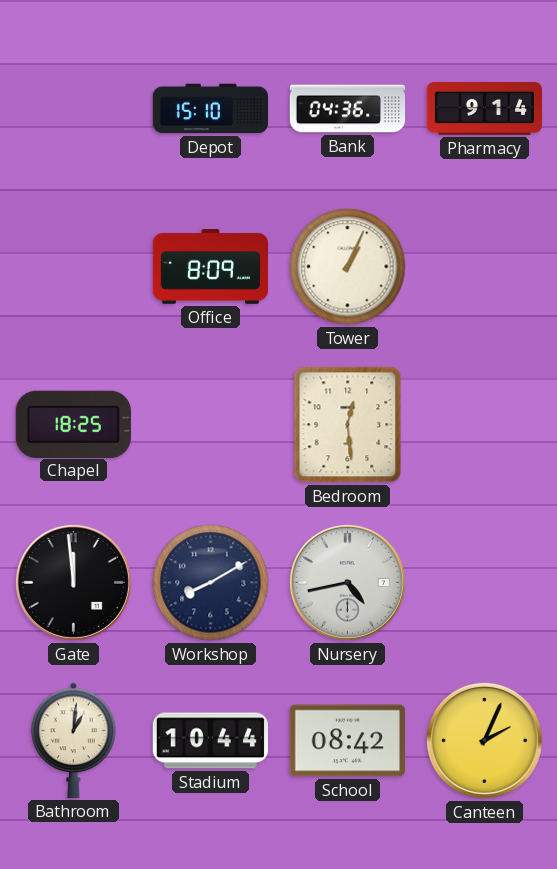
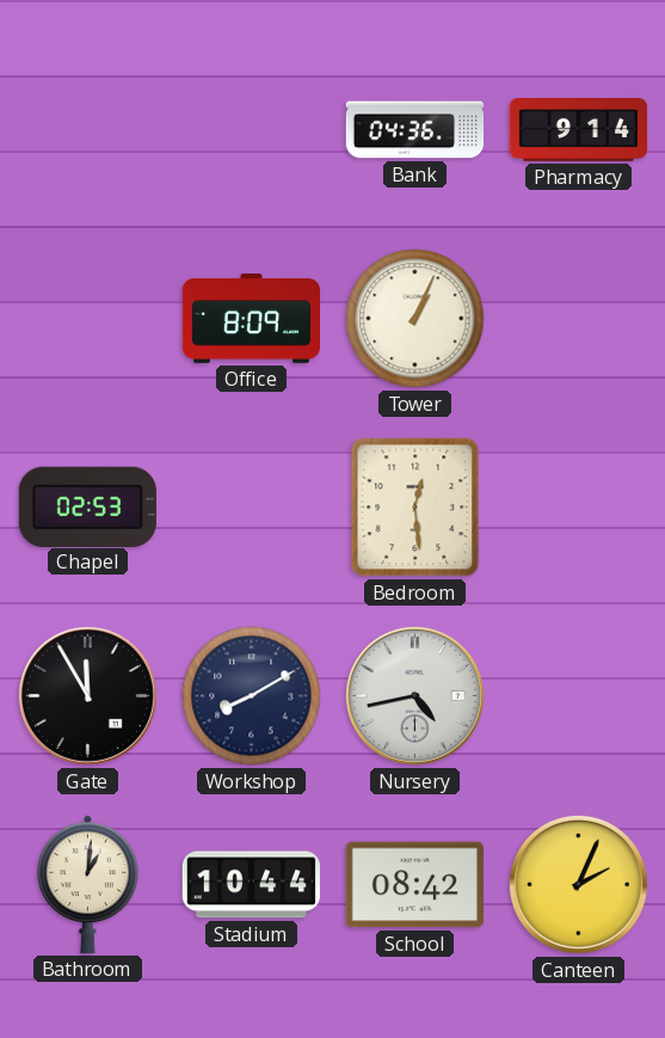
Depot: 15:10 -> none
Chapel: 18:25 -> 02:53
Gate: 11:59 -> 11:55
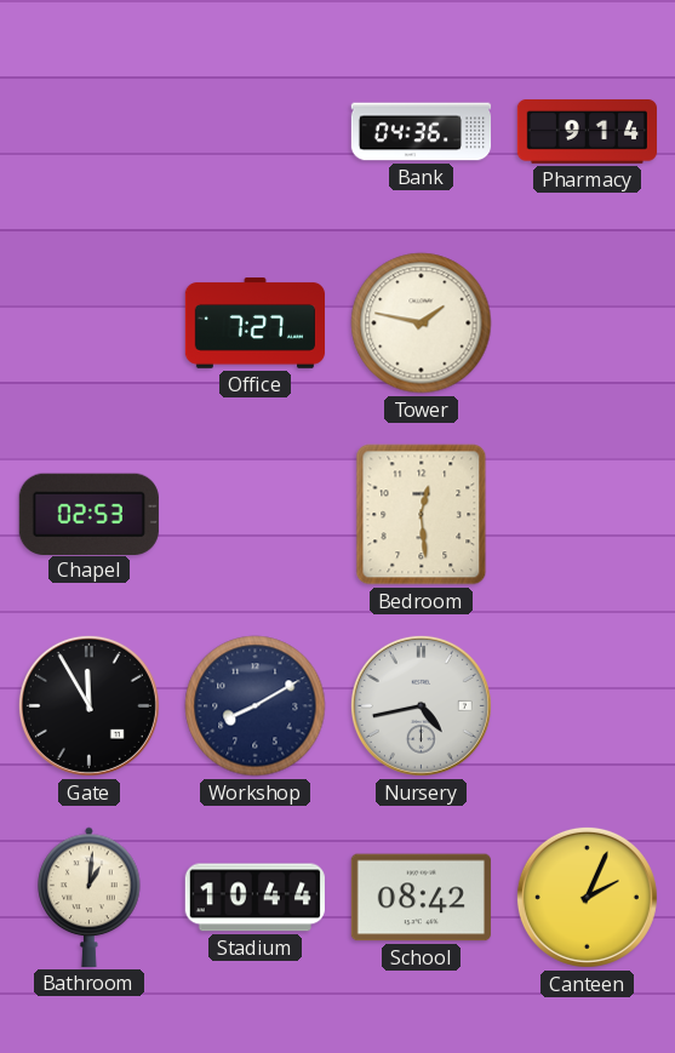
Office: 8:09 -> 7:27
Tower: 1:04 -> 1:47
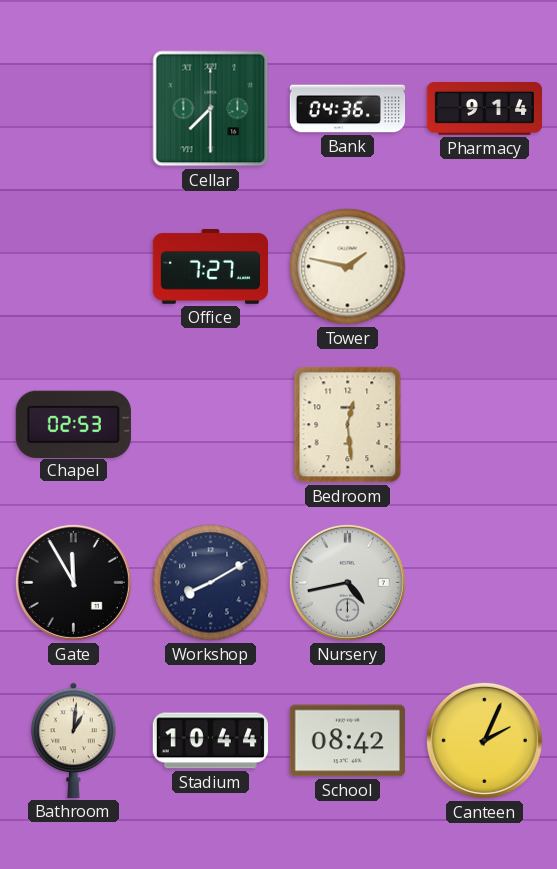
Cellar: none -> 7:30
